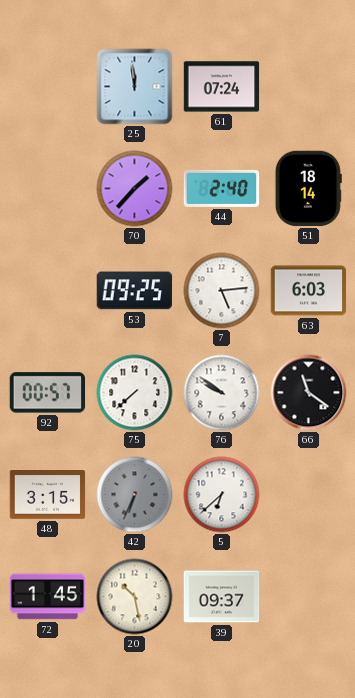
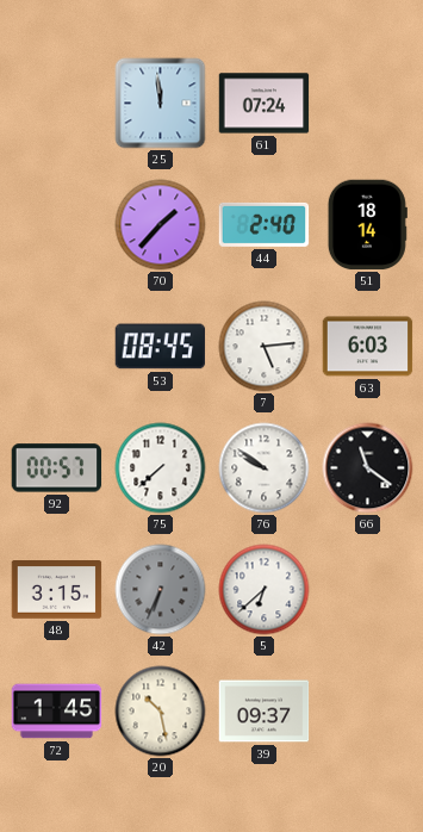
53: 09:25 -> 08:45
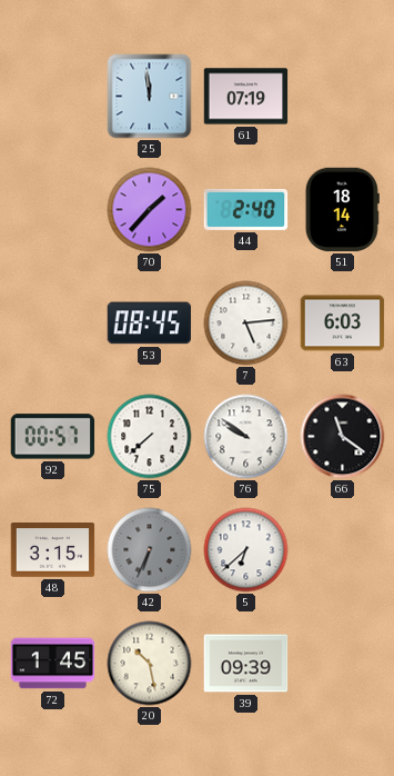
61: 07:24 -> 07:19
39: 09:37 -> 09:39
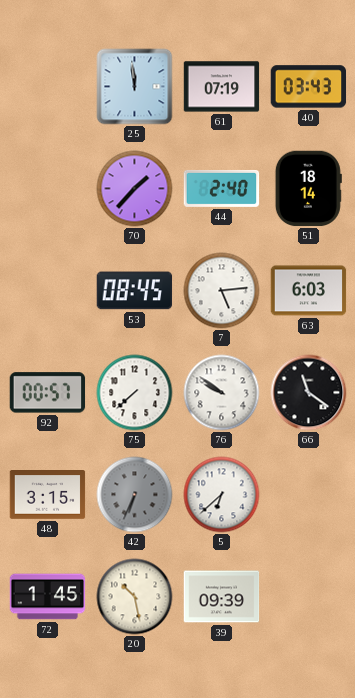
40: none -> 03:43
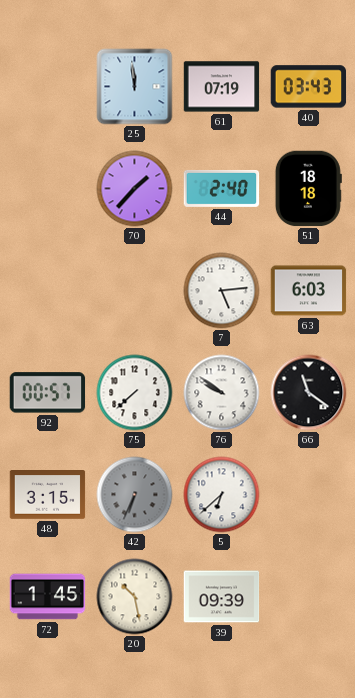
51: 18:14 -> 18:18
53: 08:45 -> none
